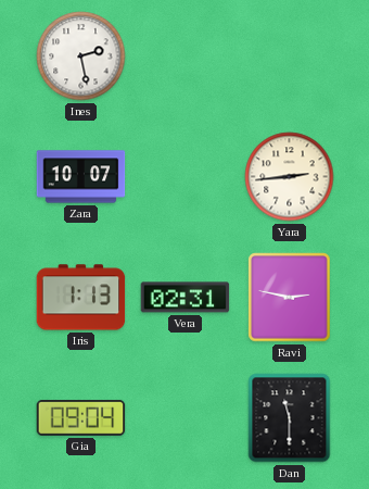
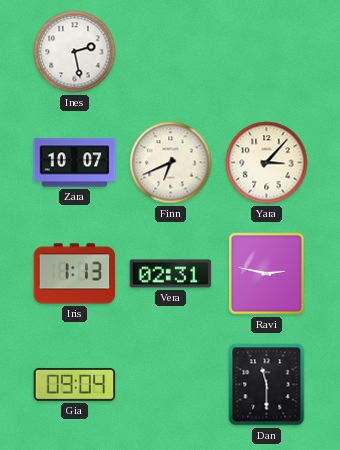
Finn: none -> 6:41
Yara: 2:44 -> 3:07
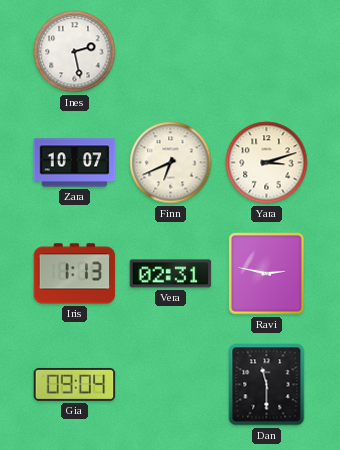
Yara: 3:07 -> 3:12
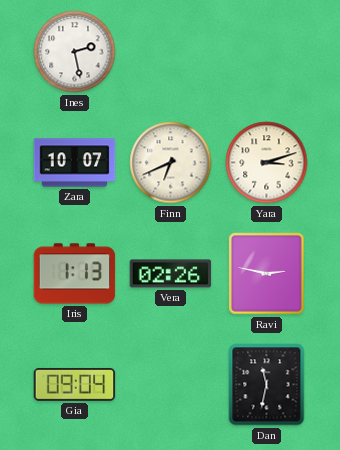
Vera: 02:31 -> 02:26
Dan: 11:30 -> 11:32
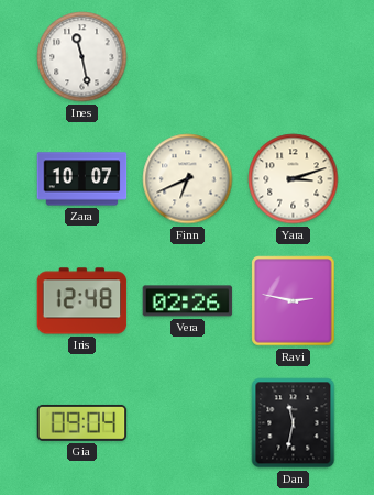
Ines: 2:28 -> 11:28
Iris: 1:13 -> 12:48
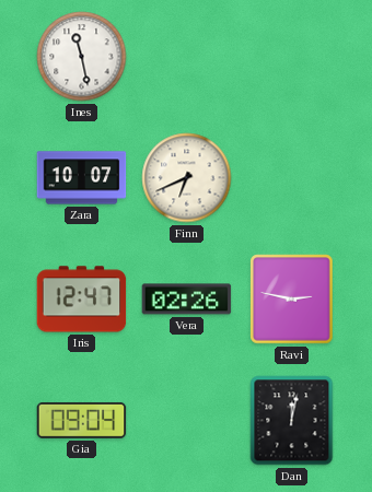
Yara: 3:12 -> none
Iris: 12:48 -> 12:47
Dan: 11:32 -> 12:02
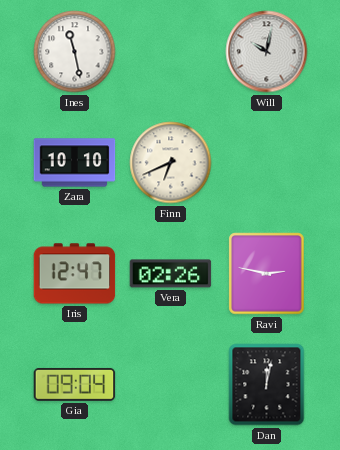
Will: none -> 10:02
Zara: 10:07 -> 10:10
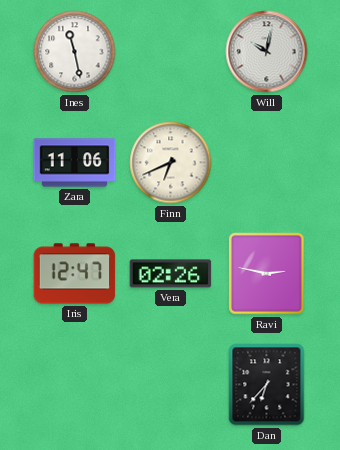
Zara: 10:10 -> 11:06
Gia: 09:04 -> none
Dan: 12:02 -> 6:37
